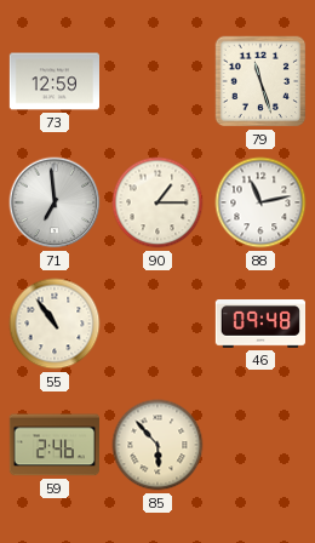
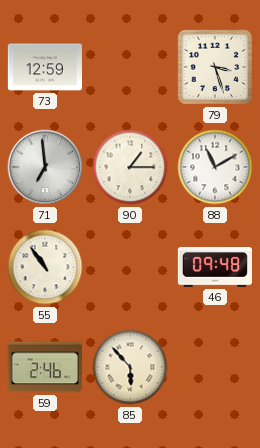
79: 11:27 -> 3:27
88: 11:13 -> 11:10
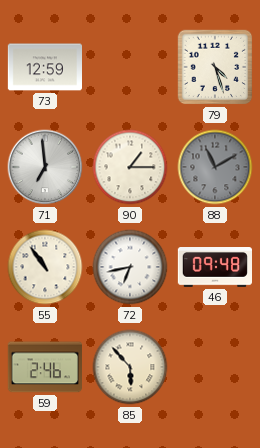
79: 3:27 -> 4:27
88 dial: white -> grey
72: none -> 6:43
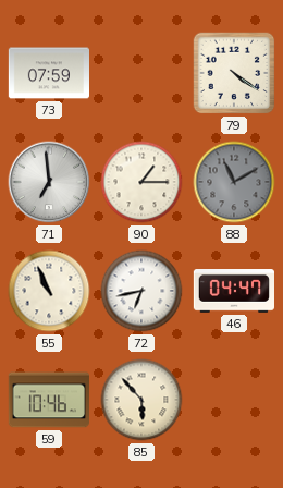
73: 12:59 -> 07:59
79: 4:27 -> 4:21
55: 10:54 -> 10:56
46: 09:48 -> 04:47
59: 2:46 -> 10:46
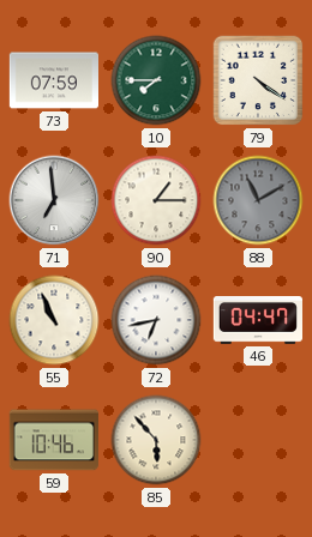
10: none -> 7:45
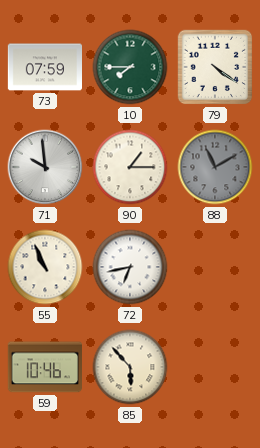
71: 6:59 -> 9:59
46: 04:47 -> none
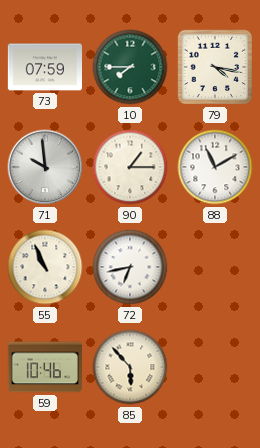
79: 4:21 -> 4:17
88 dial: grey -> white
